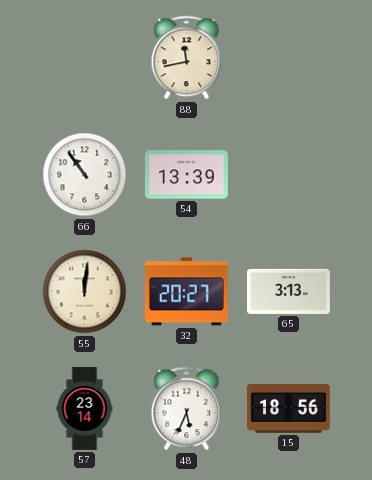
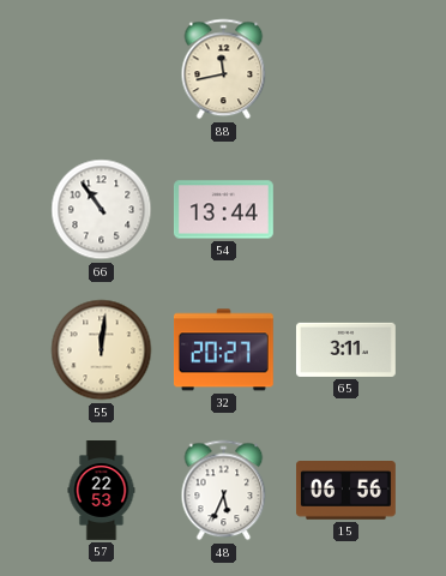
54: 13:39 -> 13:44
65: 3:13 -> 3:11
57: 23:14 -> 22:53
15: 18:56 -> 06:56
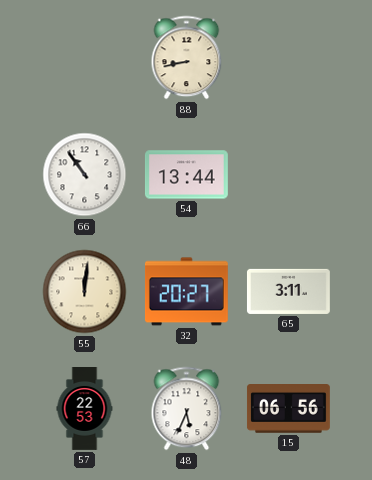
88: 11:43 -> 8:43
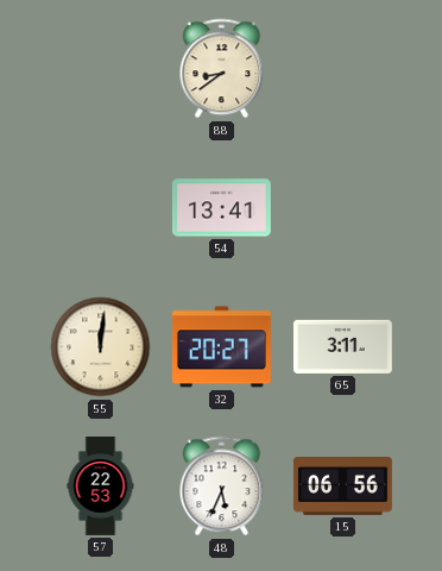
88: 8:43 -> 8:39
66: 10:54 -> none
54: 13:44 -> 13:41
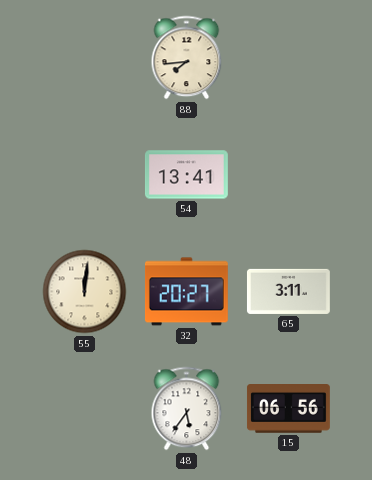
88: 8:39 -> 7:44
57: 22:53 -> none
48: 5:34 -> 5:36
